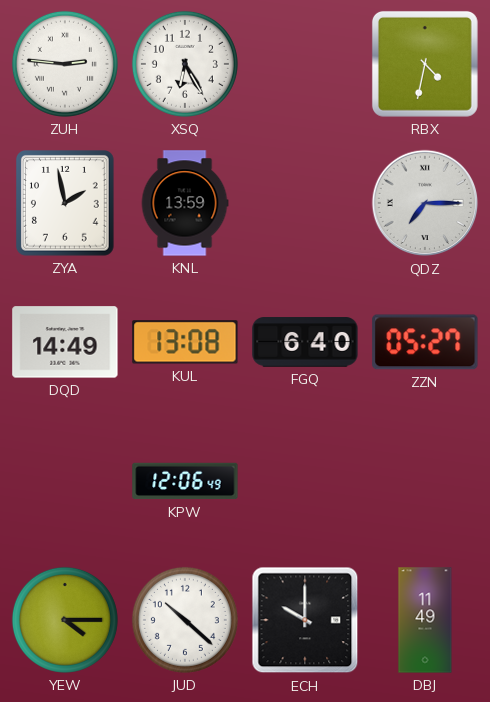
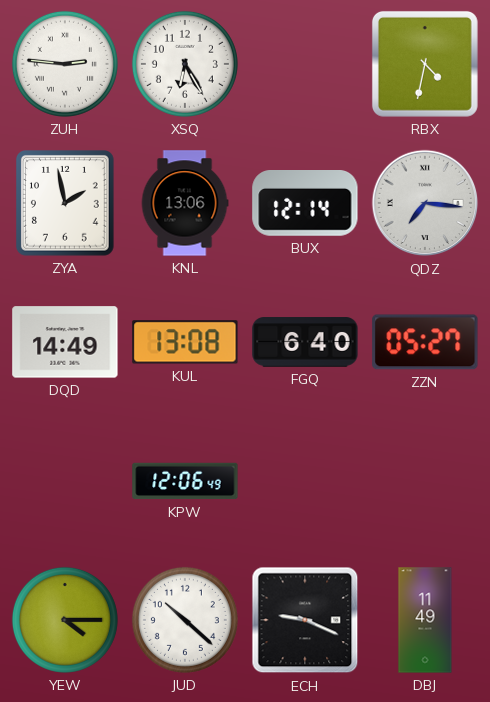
KNL: 13:59 -> 13:06
BUX: none -> 12:14
QDZ: 7:15 -> 7:16
ECH: 10:00 -> 9:19
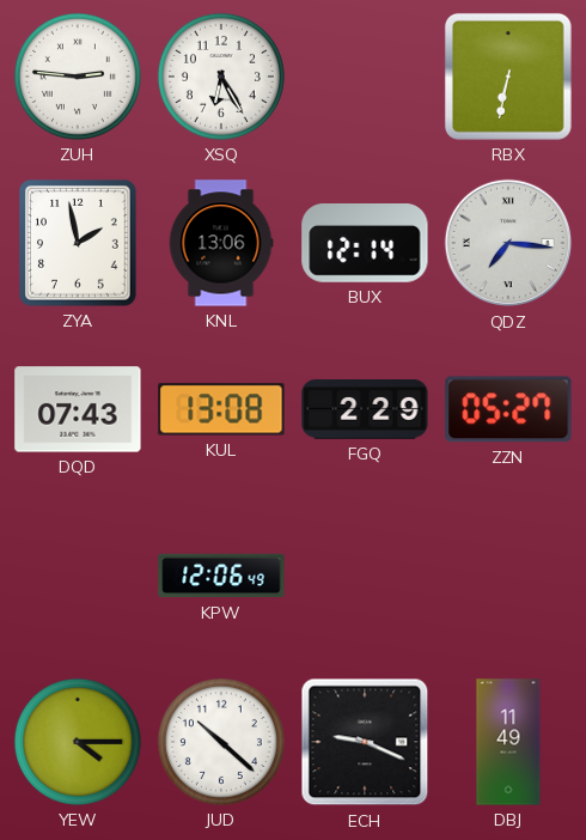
RBX: 4:32 -> 6:32
DQD: 14:49 -> 07:43
FGQ: 6:40 -> 2:29
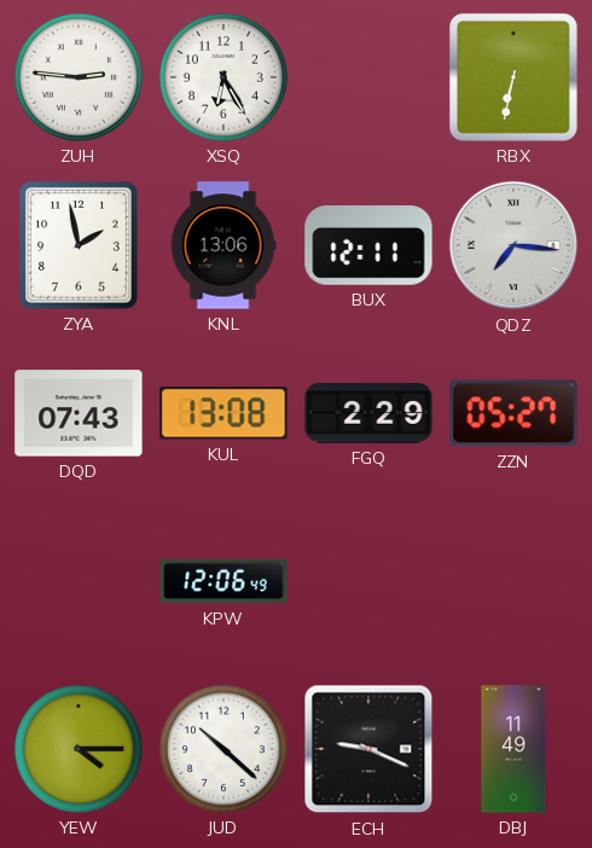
BUX: 12:14 -> 12:11
